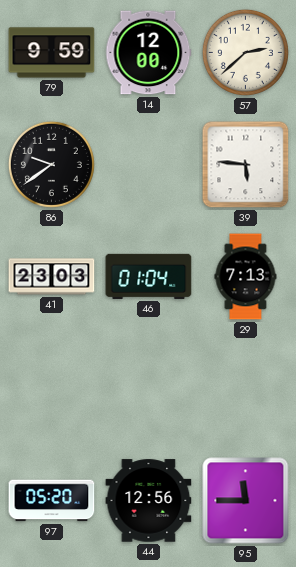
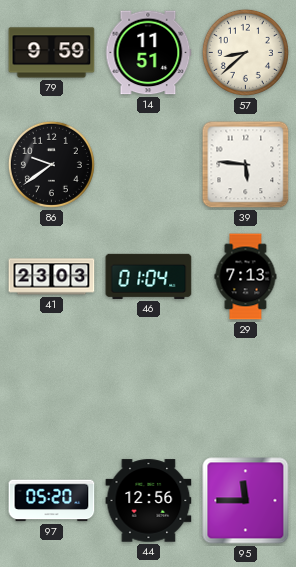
14: 12:00 -> 11:51
57: 2:38 -> 8:38
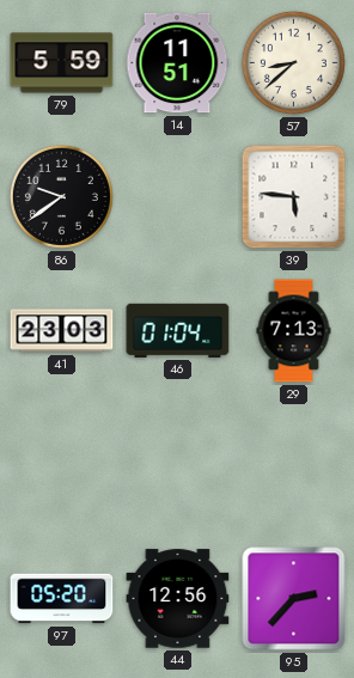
79: 9:59 -> 5:59
95: 11:45 -> 2:37
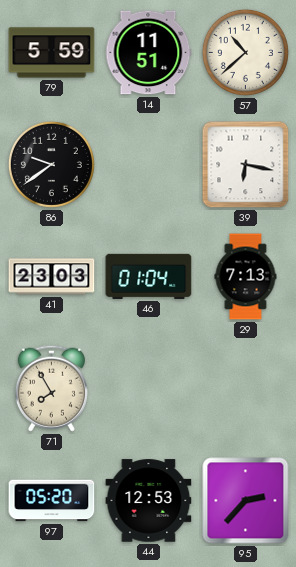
57: 8:38 -> 10:38
39: 5:46 -> 6:17
71: none -> 7:55
44: 12:56 -> 12:53
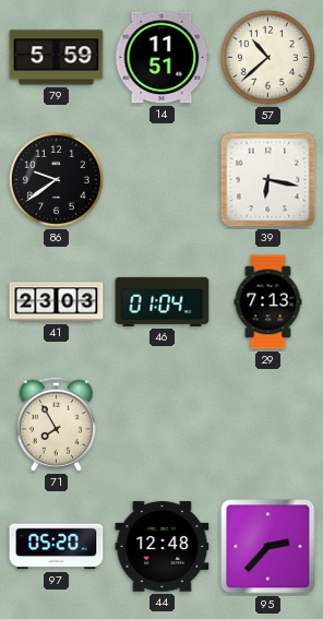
44: 12:53 -> 12:48
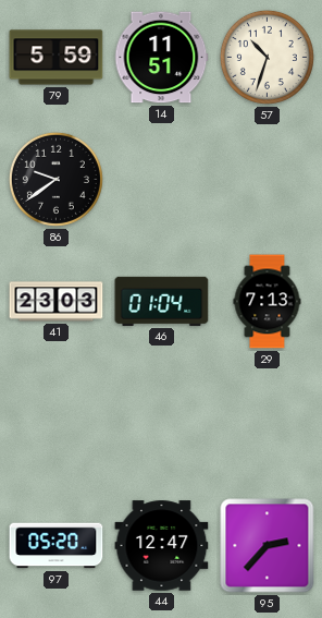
57: 10:38 -> 10:33
39: 6:17 -> none
71: 7:55 -> none
44: 12:48 -> 12:47
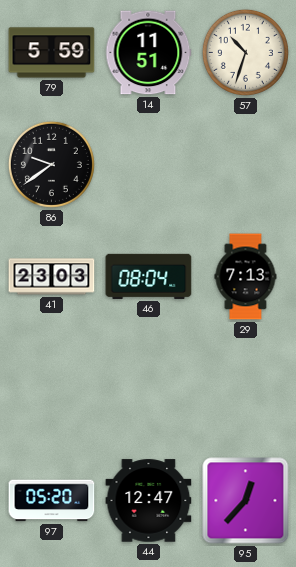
46: 01:04 -> 08:04
95: 2:37 -> 12:37
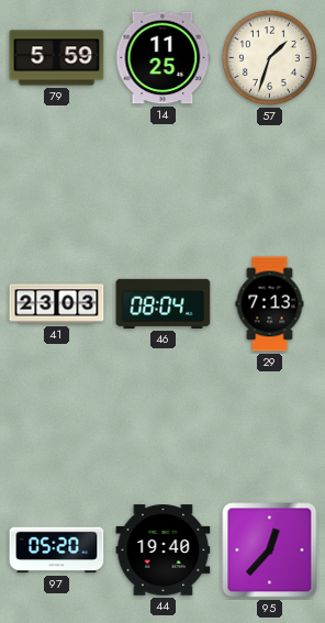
14: 11:51 -> 11:25
57: 10:33 -> 1:33
86: 9:39 -> none
44: 12:47 -> 19:40
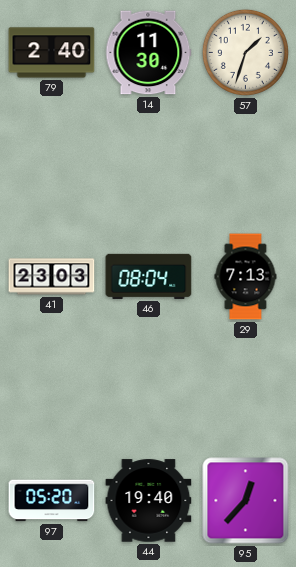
79: 5:59 -> 2:40
14: 11:25 -> 11:30
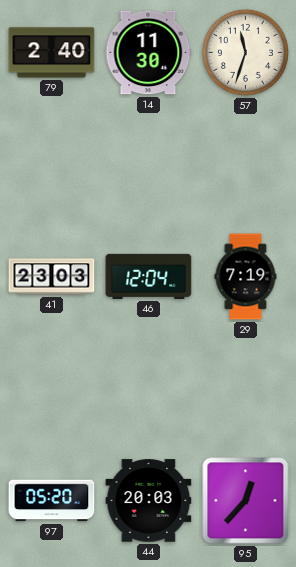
57: 1:33 -> 11:33
46: 08:04 -> 12:04
29: 7:13 -> 7:19
44: 19:40 -> 20:03
